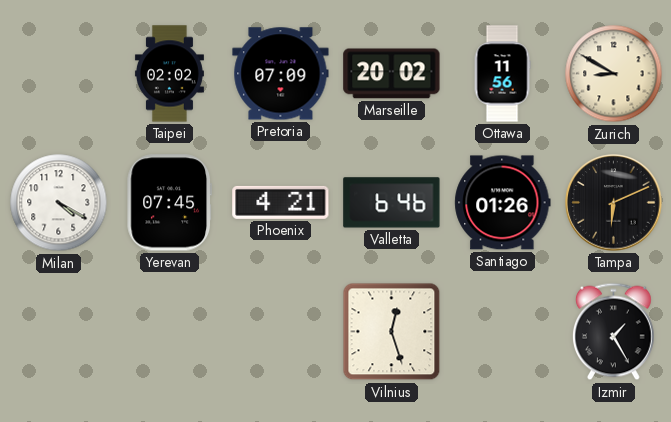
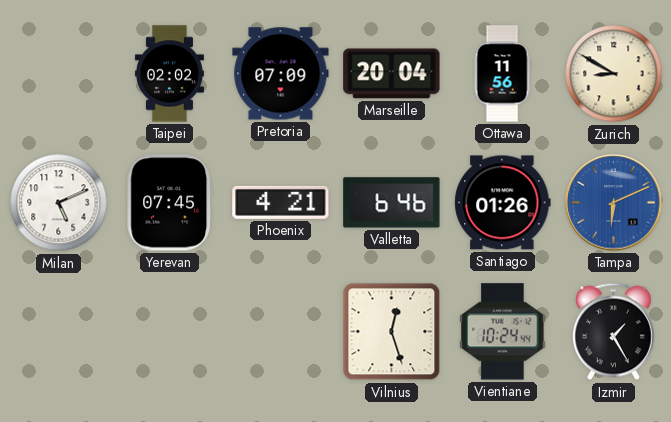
Marseille: 20:02 -> 20:04
Milan: 4:20 -> 5:11
Tampa dial: black -> blue
Vientiane: none -> 10:24
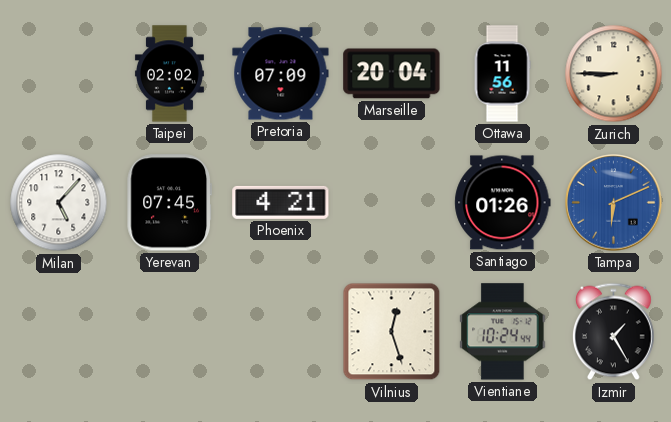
Zurich: 8:50 -> 8:45
Milan: 5:11 -> 5:07
Valletta: 6:46 -> none
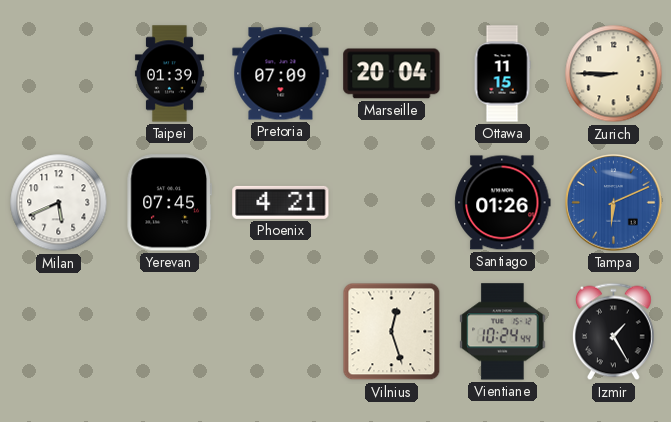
Taipei: 02:02 -> 01:39
Ottawa: 11:56 -> 11:15
Milan: 5:07 -> 5:41
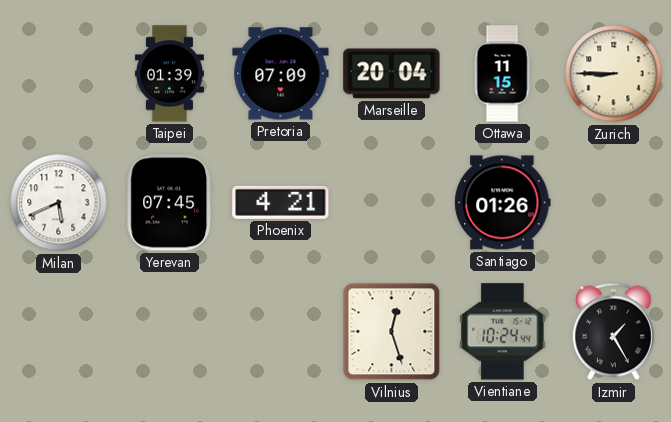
Tampa: 6:11 -> none
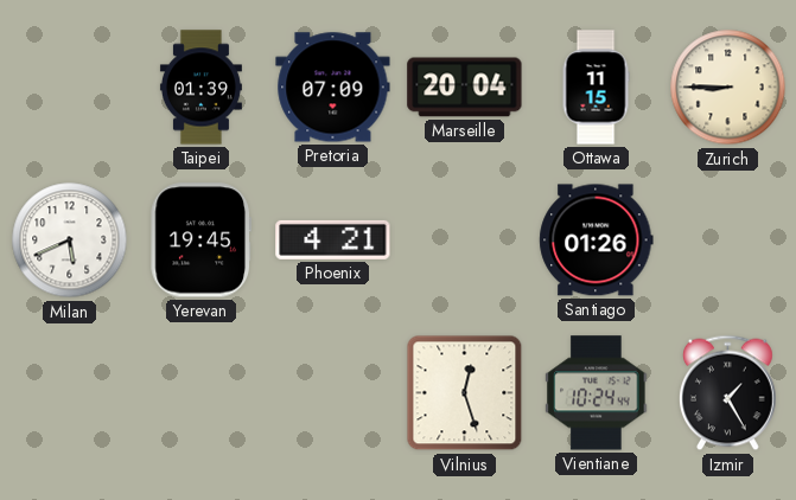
Yerevan: 07:45 -> 19:45
